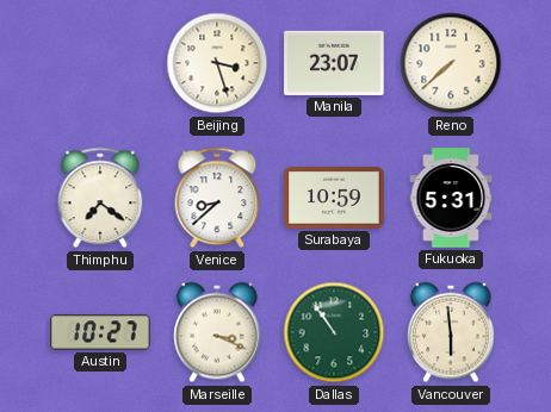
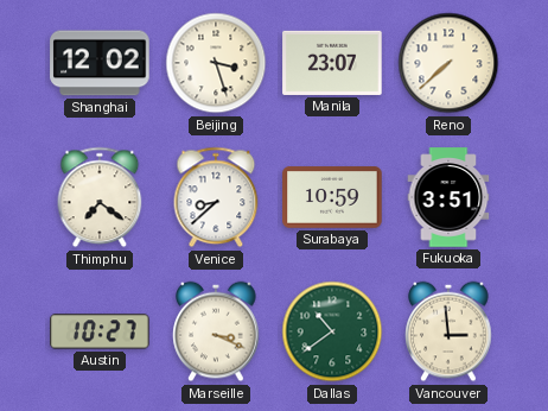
Shanghai: none -> 12:02
Fukuoka: 5:31 -> 3:51
Dallas: 10:54 -> 10:39
Vancouver: 5:59 -> 2:59
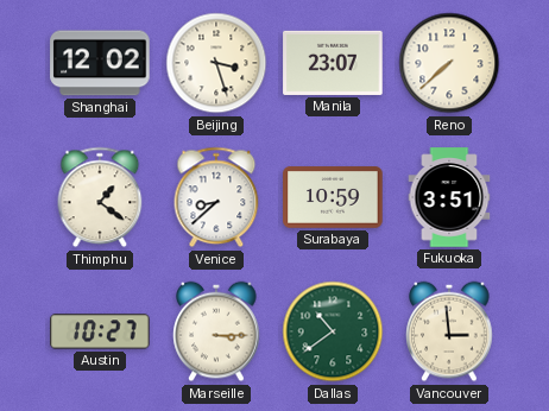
Thimphu: 7:21 -> 1:21
Marseille: 3:19 -> 3:15
